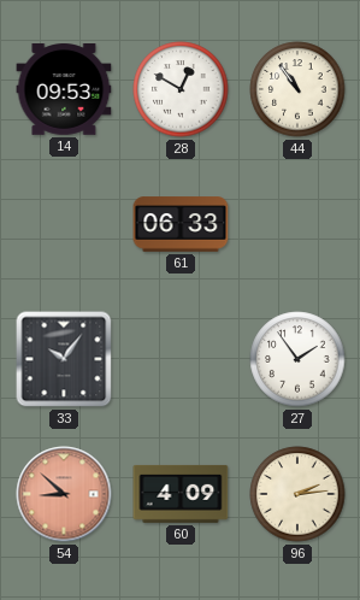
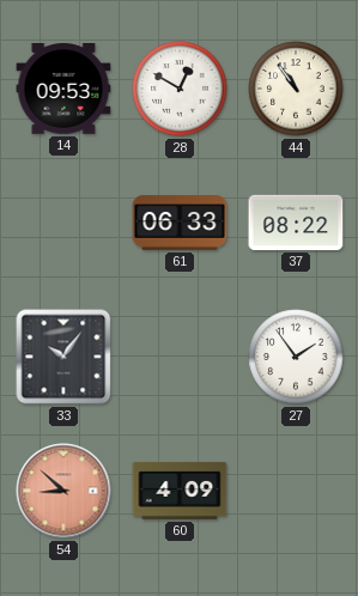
37: none -> 08:22
96: 2:14 -> none
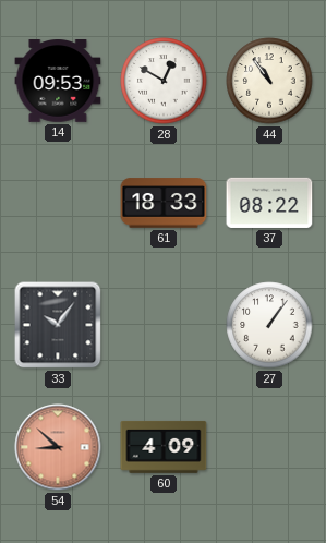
61: 06:33 -> 18:33
27: 1:54 -> 1:06
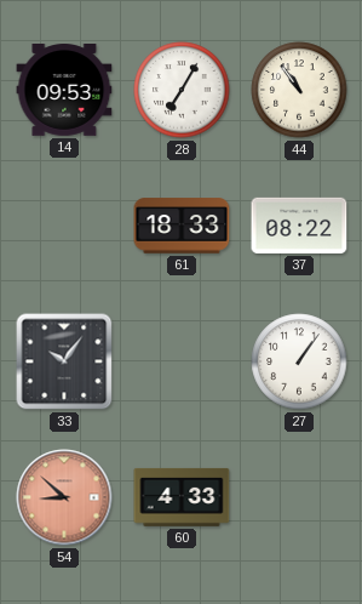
28: 12:50 -> 7:05
60: 4:09 -> 4:33
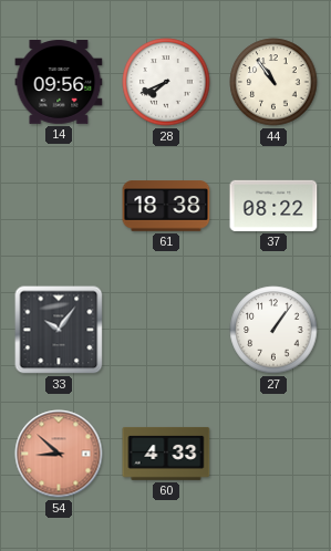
14: 09:53 -> 09:56
28: 7:05 -> 7:41
61: 18:33 -> 18:38
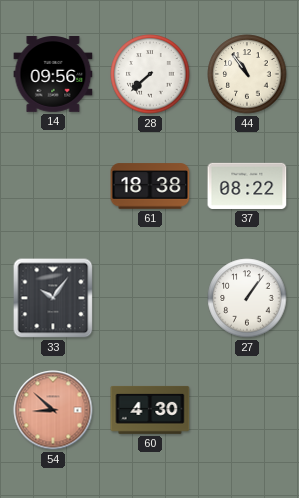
28: 7:41 -> 7:38
60: 4:33 -> 4:30
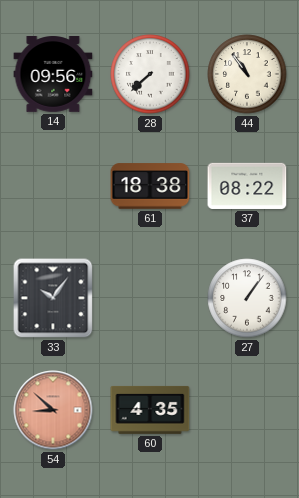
60: 4:30 -> 4:35
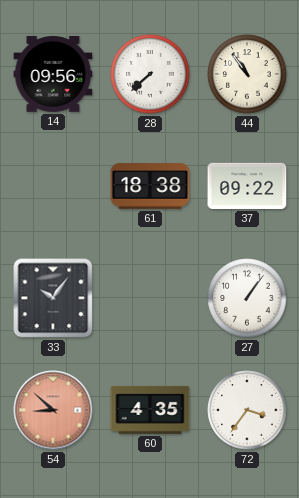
37: 08:22 -> 09:22
72: none -> 3:36
